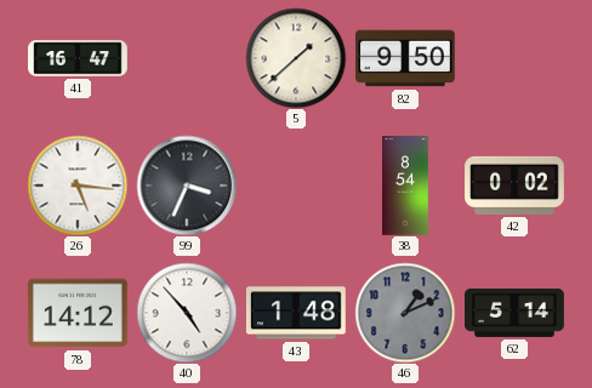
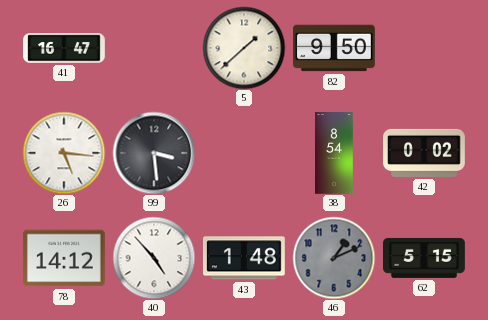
99: 3:34 -> 3:29
62: 5:14 -> 5:15
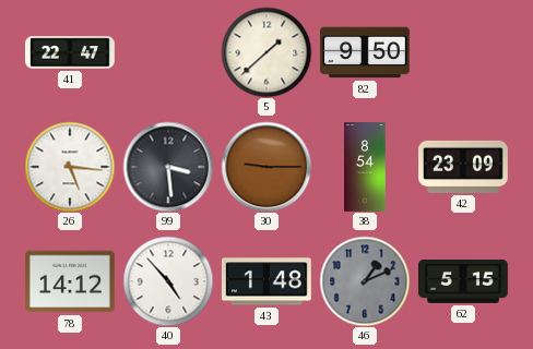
41: 16:47 -> 22:47
30: none -> 9:15
42: 0:02 -> 23:09
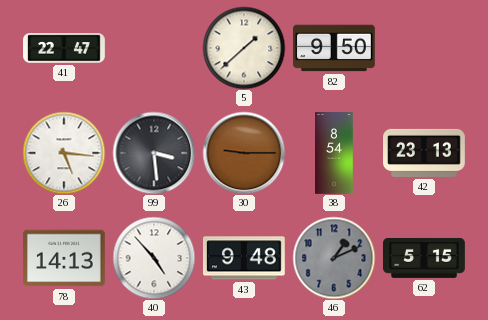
42: 23:09 -> 23:13
78: 14:12 -> 14:13
43: 1:48 -> 9:48
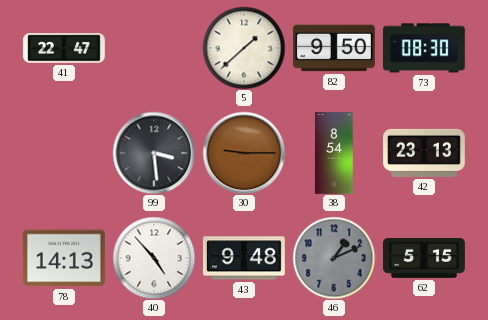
73: none -> 08:30
26: 5:16 -> none
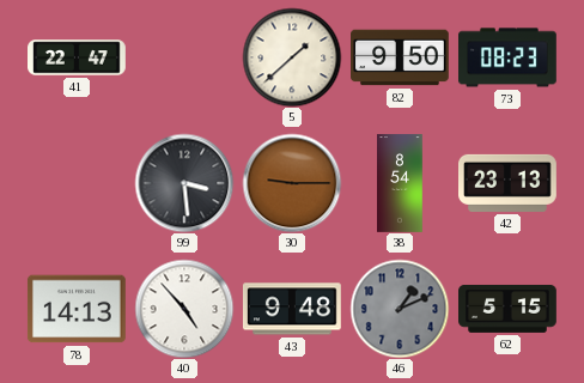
73: 08:30 -> 08:23
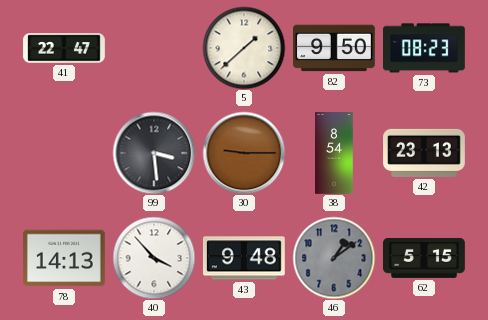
40: 4:53 -> 3:53
46: 1:11 -> 1:09
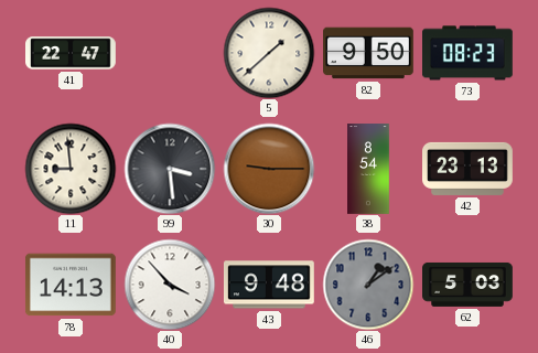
11: none -> 8:59
62: 5:15 -> 5:03
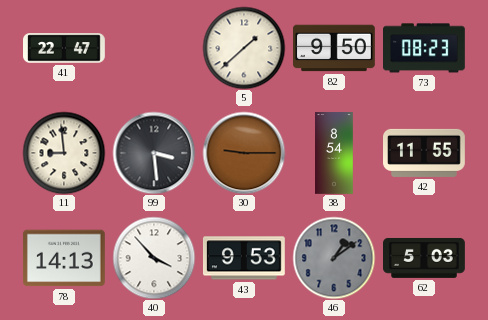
42: 23:13 -> 11:55
43: 9:48 -> 9:53
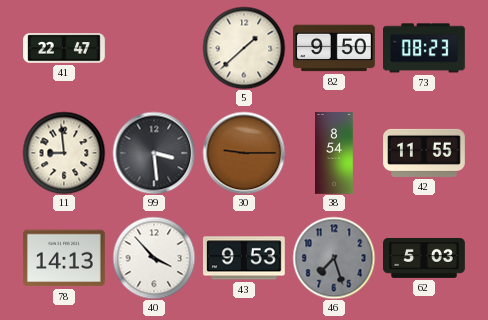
46: 1:09 -> 7:27
